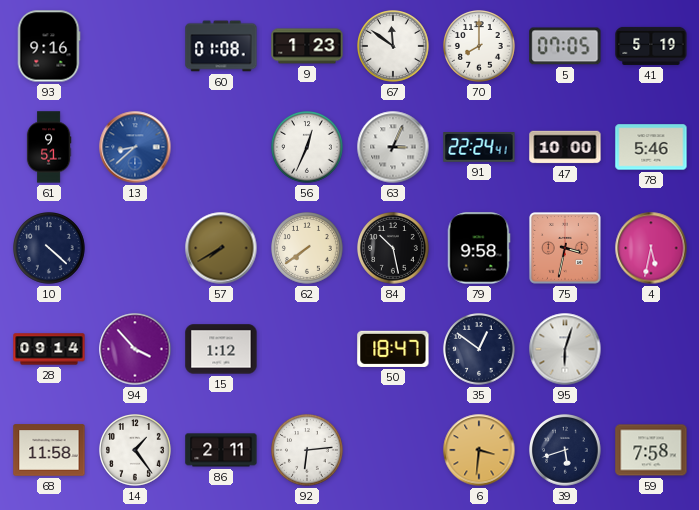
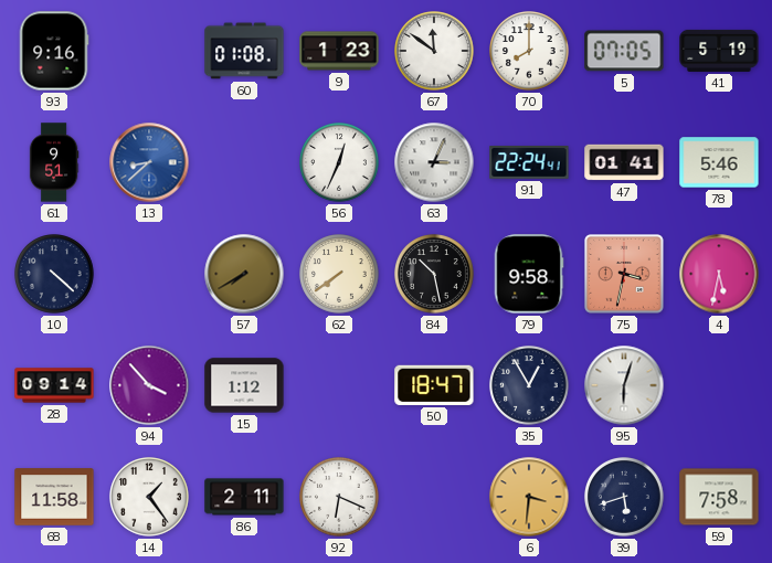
47: 10:00 -> 01:41
35: 12:51 -> 12:55
92: 6:14 -> 6:19
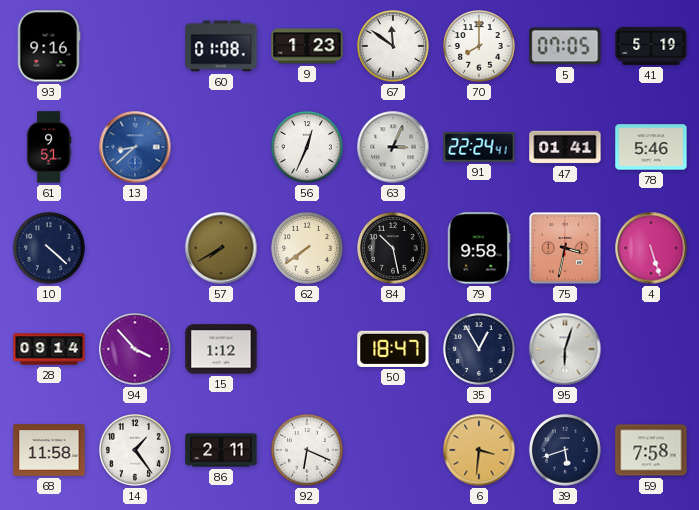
4: 5:32 -> 5:27
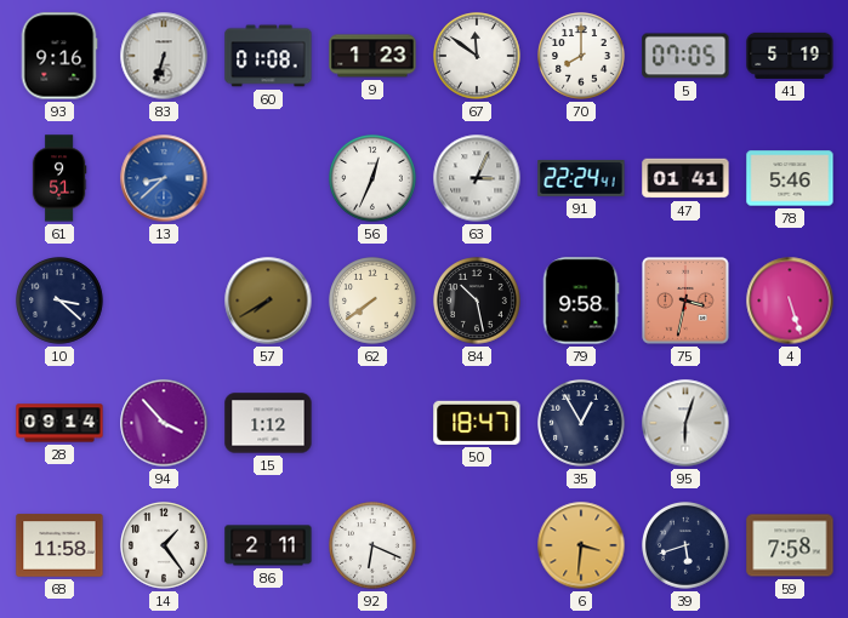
83: none -> 6:33
10: 4:22 -> 3:22
